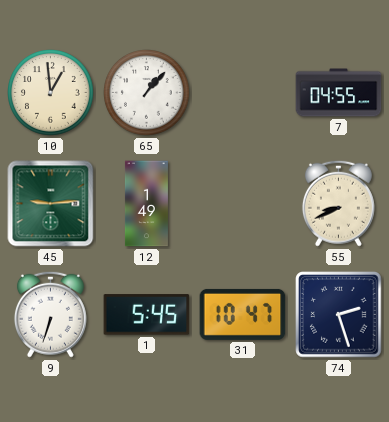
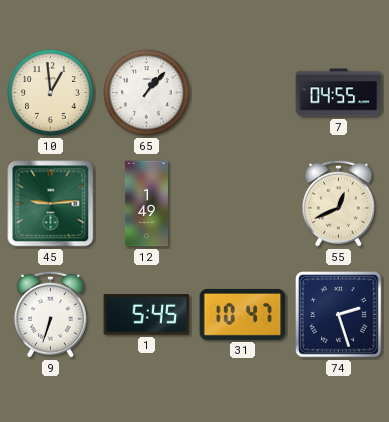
55: 8:41 -> 12:41
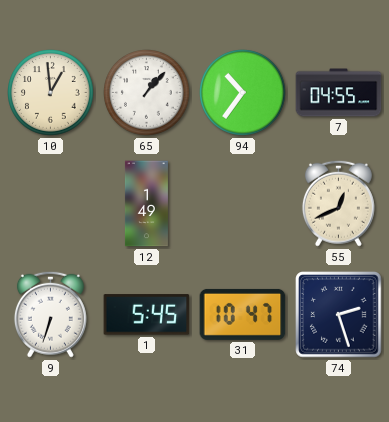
94: none -> 10:36
45: 9:14 -> none
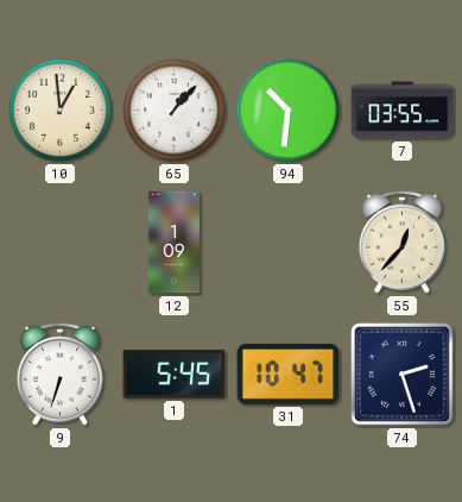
94: 10:36 -> 10:31
7: 04:55 -> 03:55
12: 1:49 -> 1:09
55: 12:41 -> 12:37
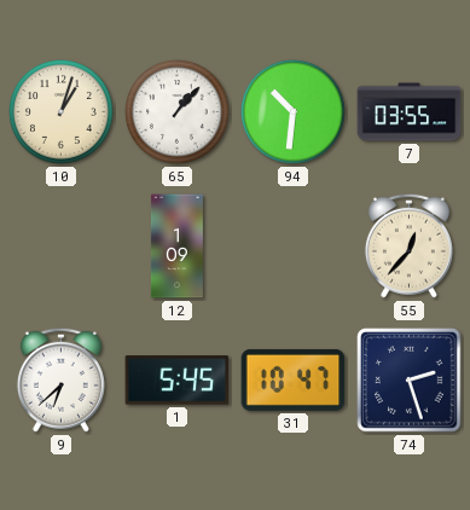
10: 12:59 -> 1:03
9: 6:33 -> 6:38
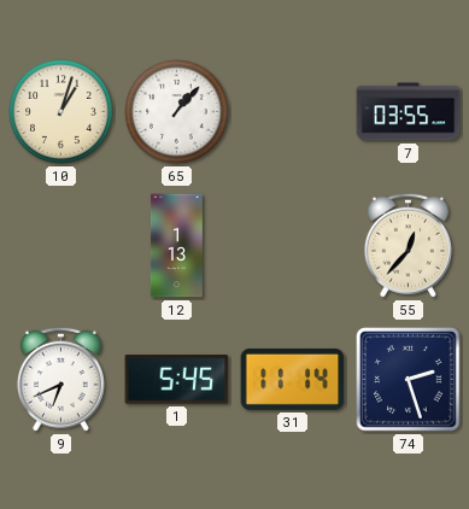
94: 10:31 -> none
12: 1:09 -> 1:13
9: 6:38 -> 6:41
31: 10:47 -> 11:14
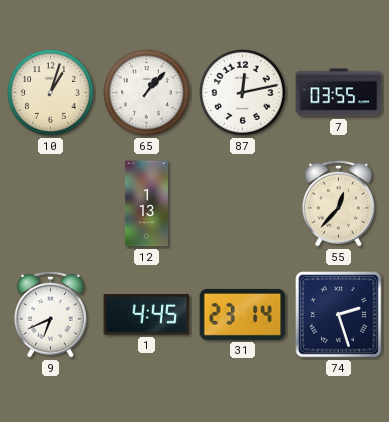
87: none -> 12:13
1: 5:45 -> 4:45
31: 11:14 -> 23:14
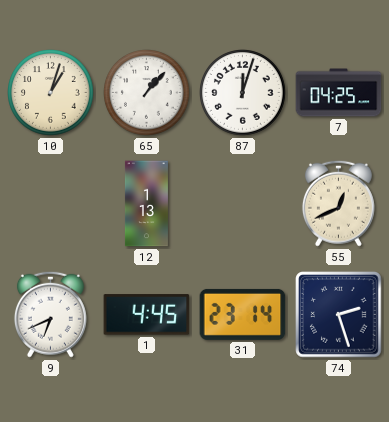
87: 12:13 -> 12:03
7: 03:55 -> 04:25
55: 12:37 -> 12:41
